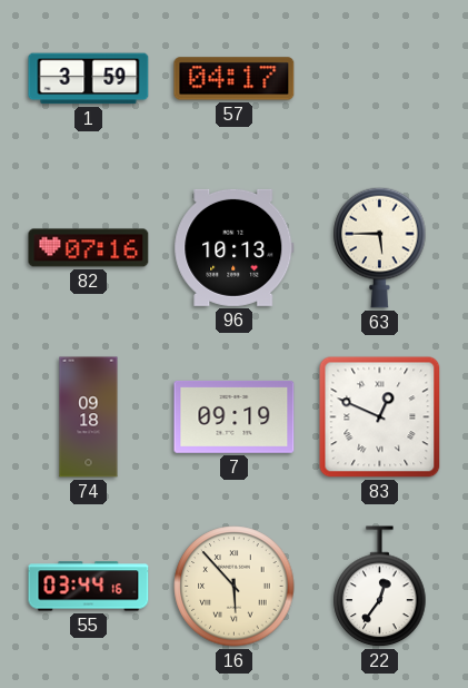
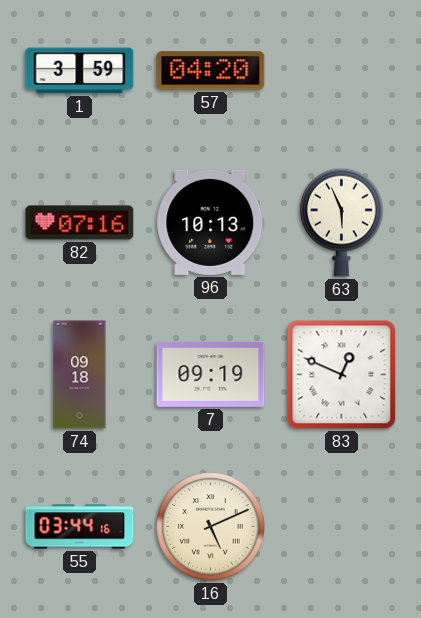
57: 04:17 -> 04:20
63: 5:45 -> 5:56
16: 5:53 -> 5:11
22: 12:36 -> none
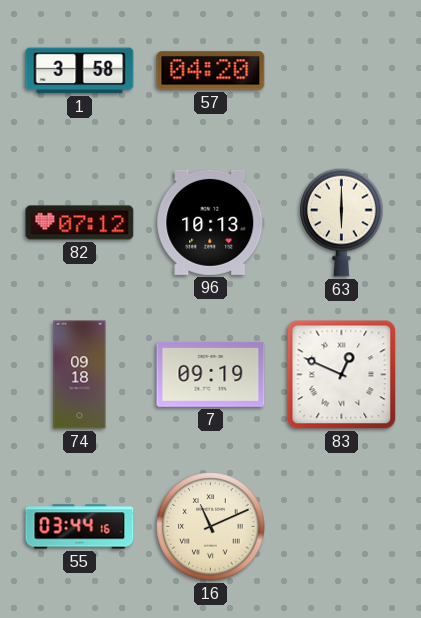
1: 3:59 -> 3:58
82: 07:16 -> 07:12
63: 5:56 -> 6:00
16: 5:11 -> 11:11
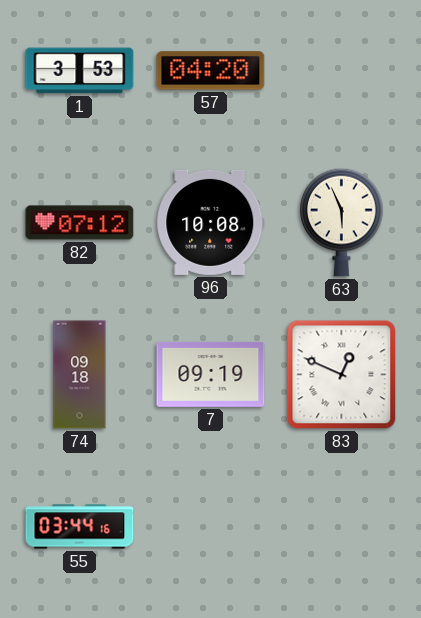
1: 3:58 -> 3:53
96: 10:13 -> 10:08
63: 6:00 -> 5:56
16: 11:11 -> none
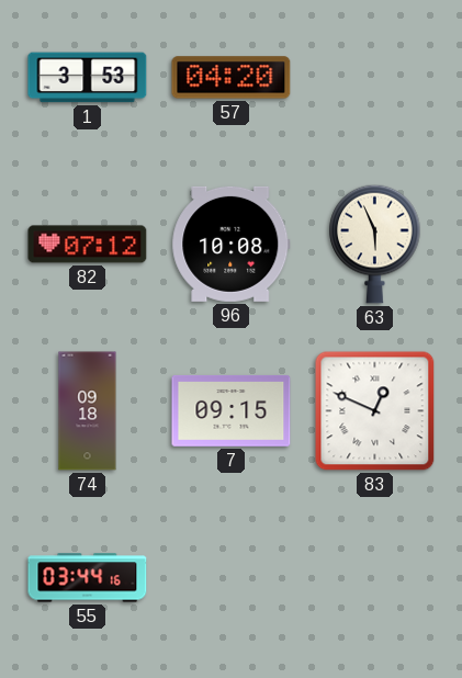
7: 09:19 -> 09:15
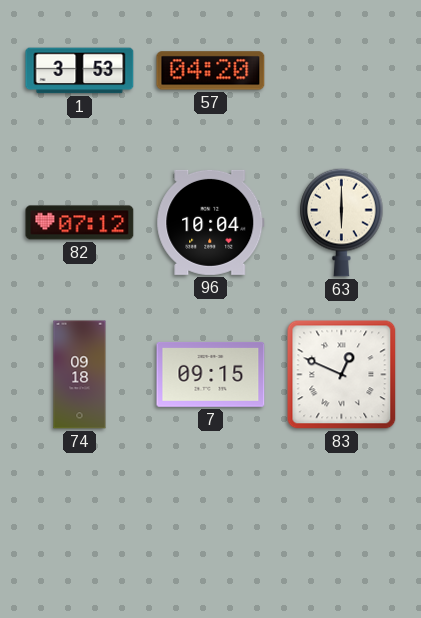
96: 10:08 -> 10:04
63: 5:56 -> 6:00
55: 03:44 -> none
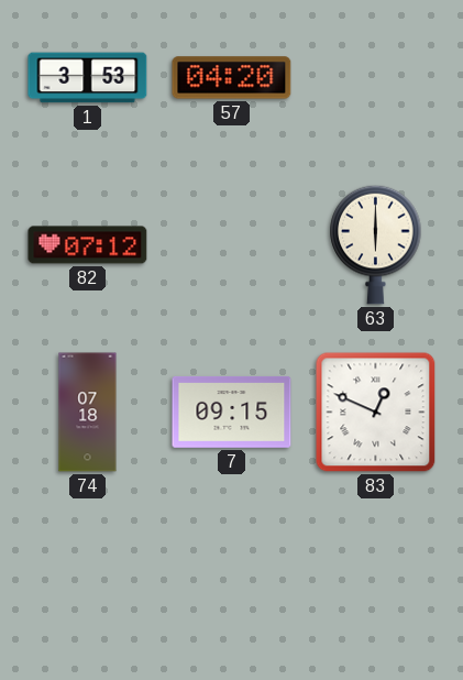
96: 10:04 -> none
74: 09:18 -> 07:18
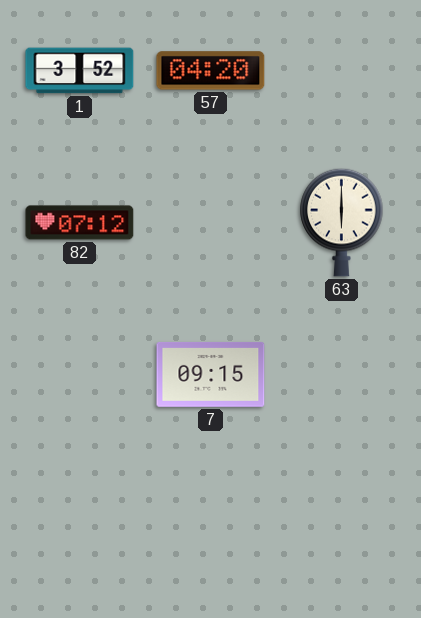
1: 3:53 -> 3:52
74: 07:18 -> none
83: 12:49 -> none
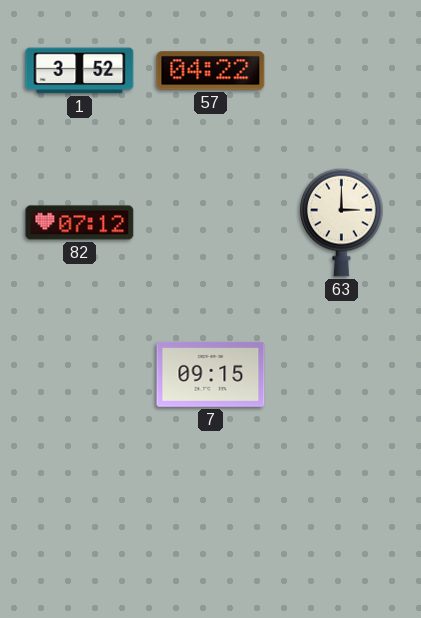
57: 04:20 -> 04:22
63: 6:00 -> 3:00
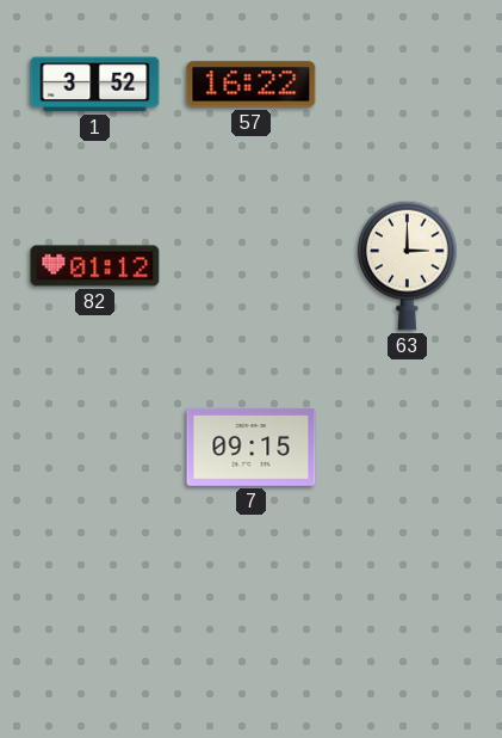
57: 04:22 -> 16:22
82: 07:12 -> 01:12
